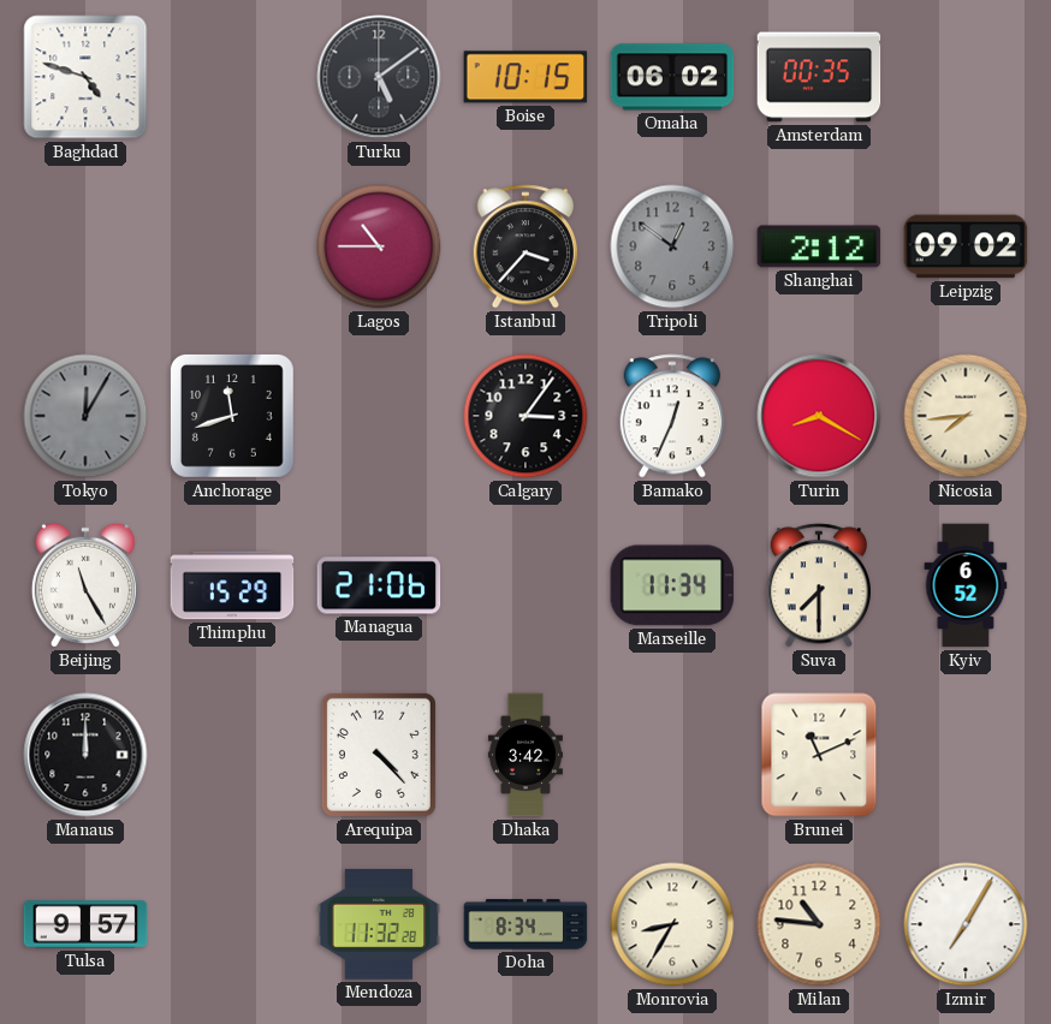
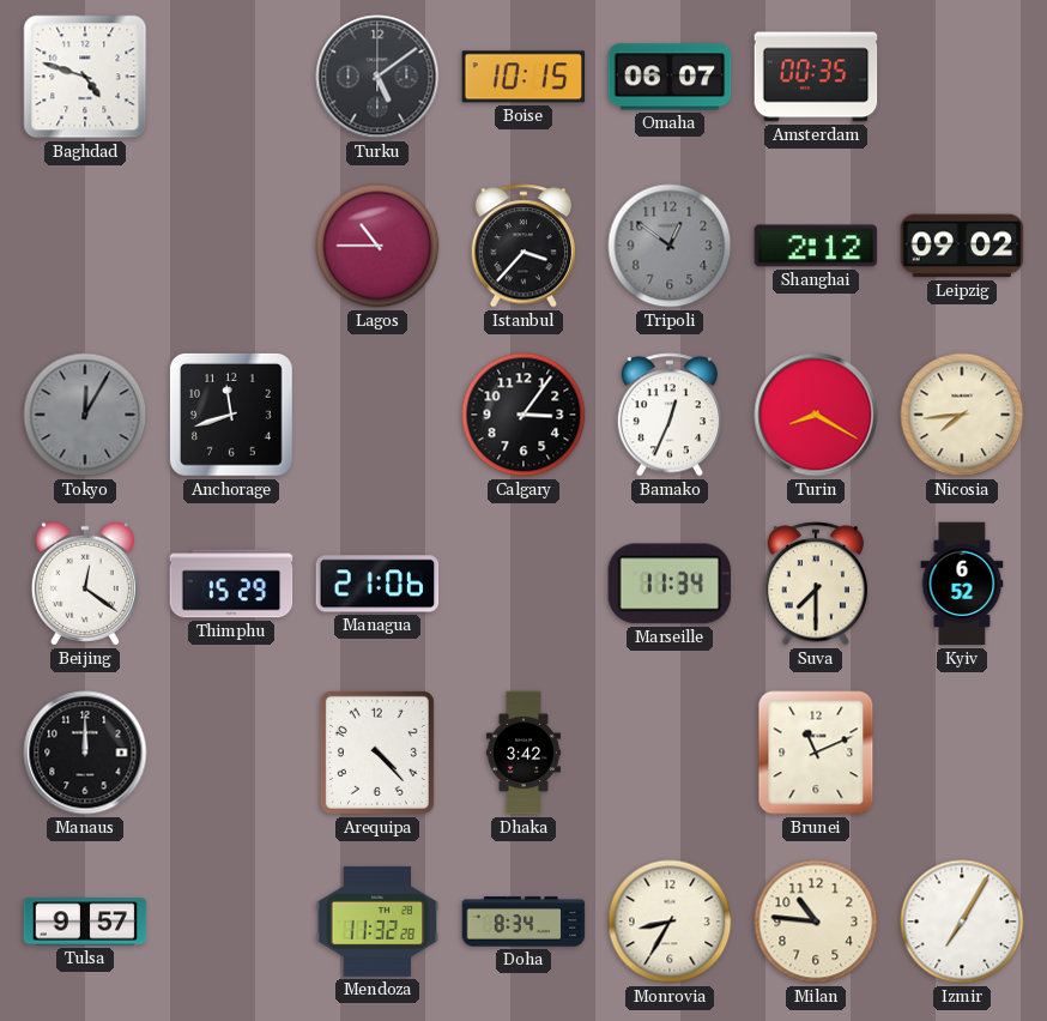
Omaha: 06:02 -> 06:07
Beijing: 11:25 -> 12:21
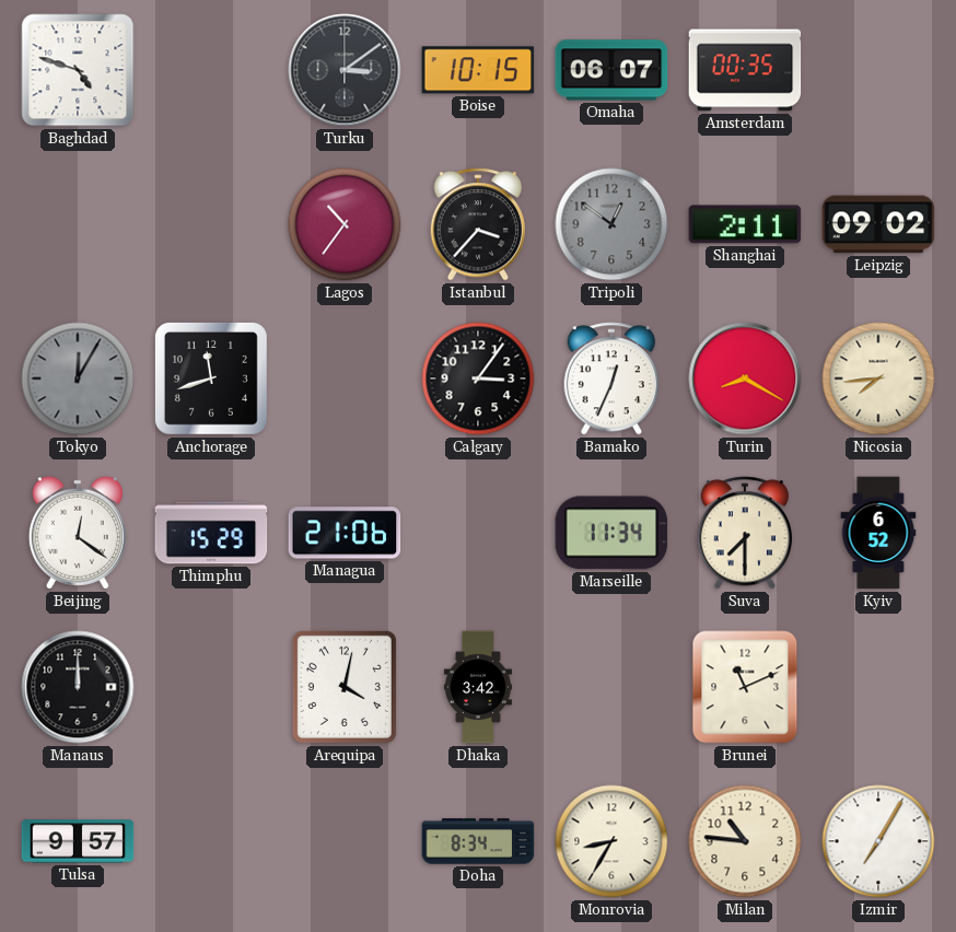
Turku: 5:09 -> 3:09
Lagos: 10:45 -> 10:36
Shanghai: 2:12 -> 2:11
Arequipa: 4:23 -> 4:02
Mendoza: 11:32 -> none
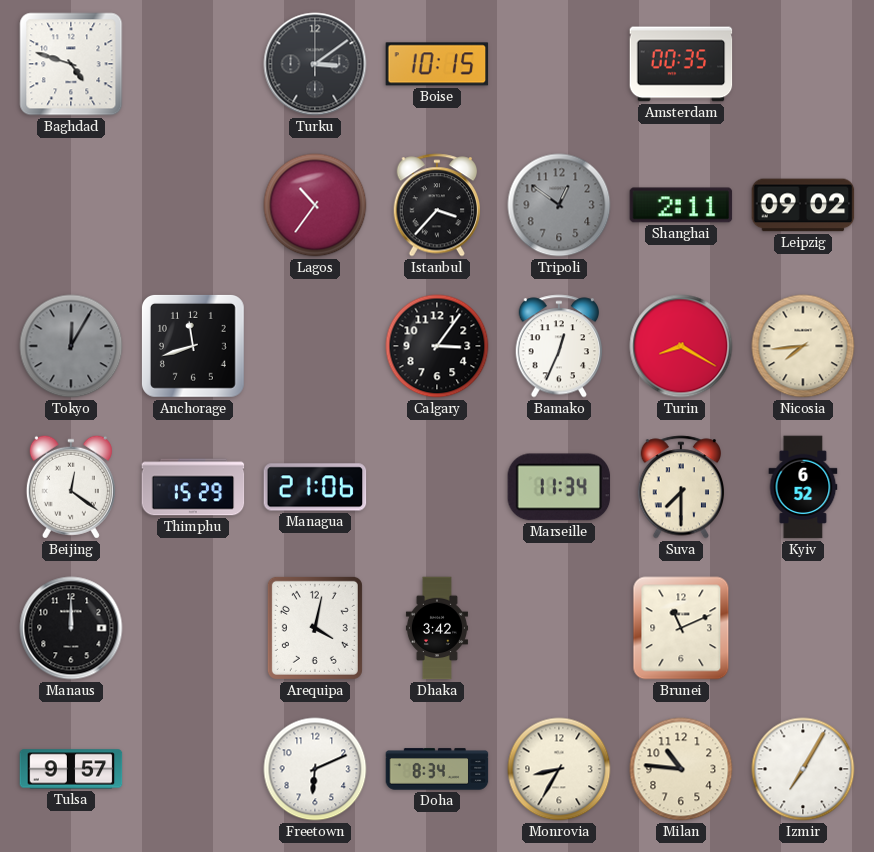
Omaha: 06:07 -> none
Freetown: none -> 6:11
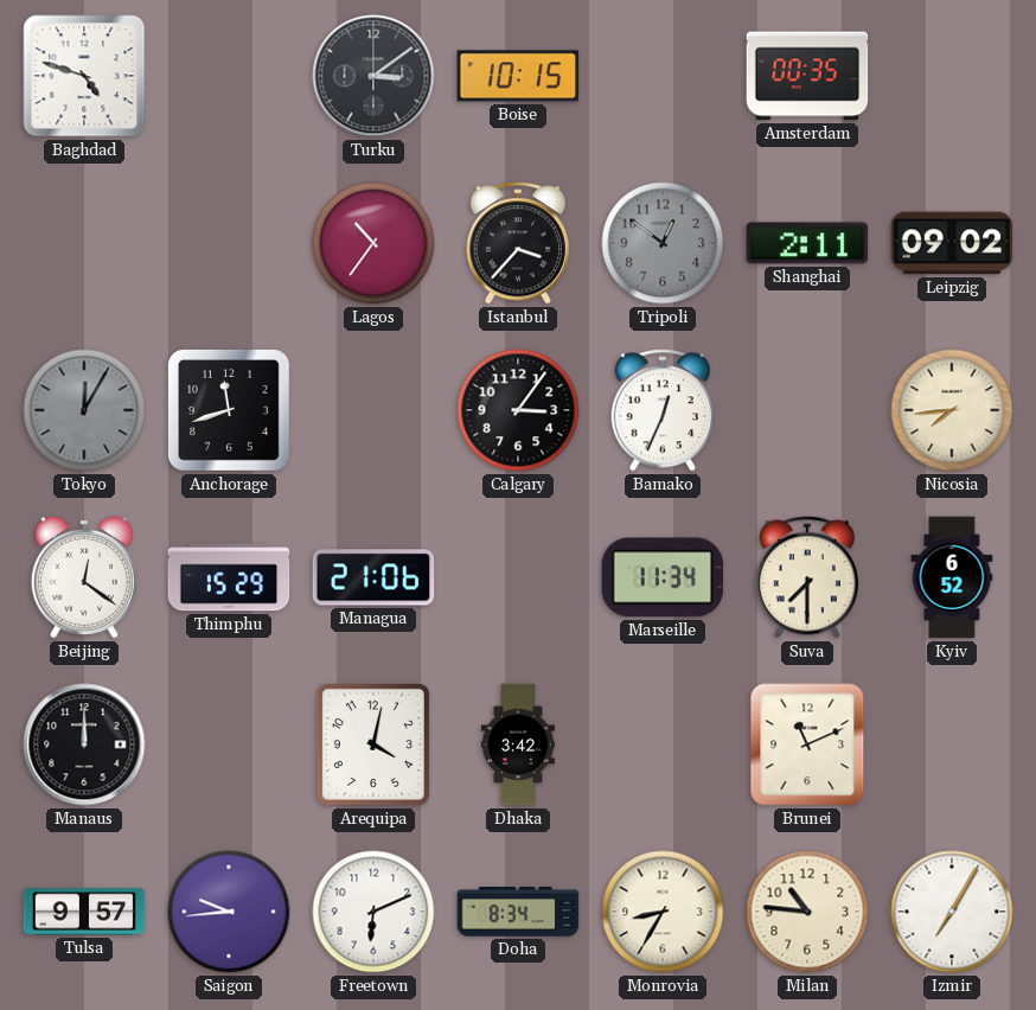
Turin: 8:20 -> none
Saigon: none -> 9:44
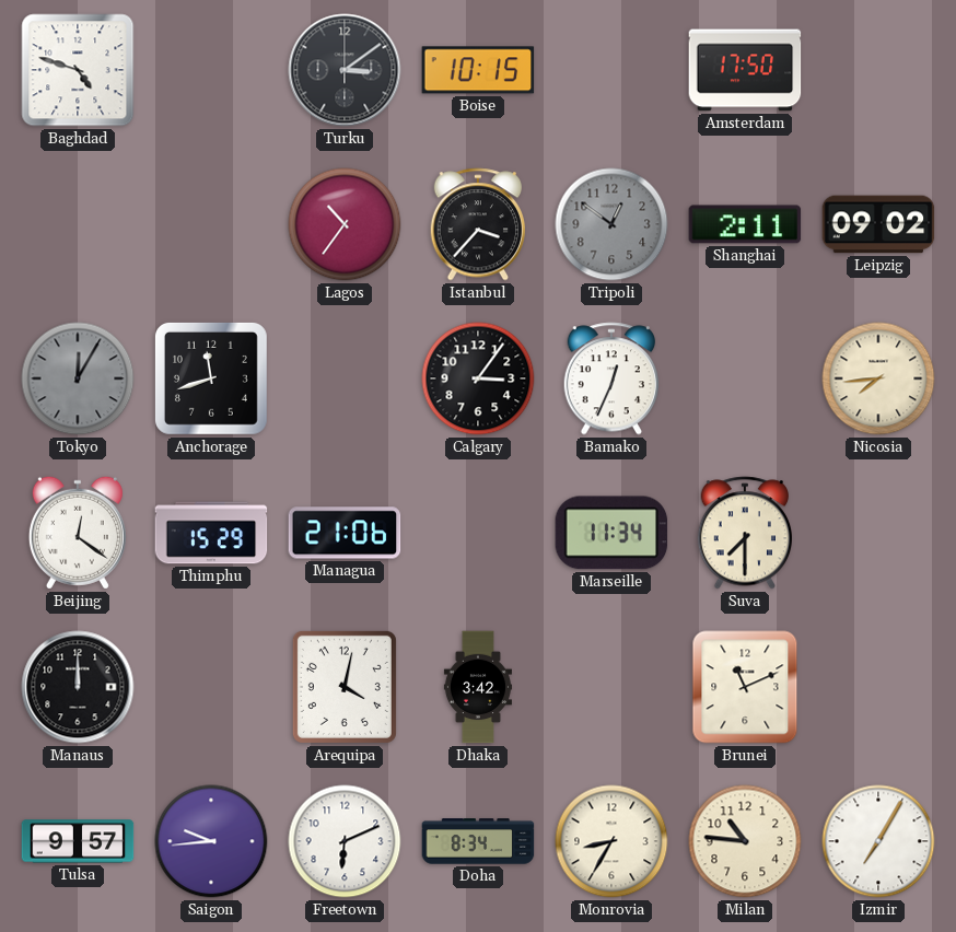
Amsterdam: 00:35 -> 17:50
Kyiv: 6:52 -> none
